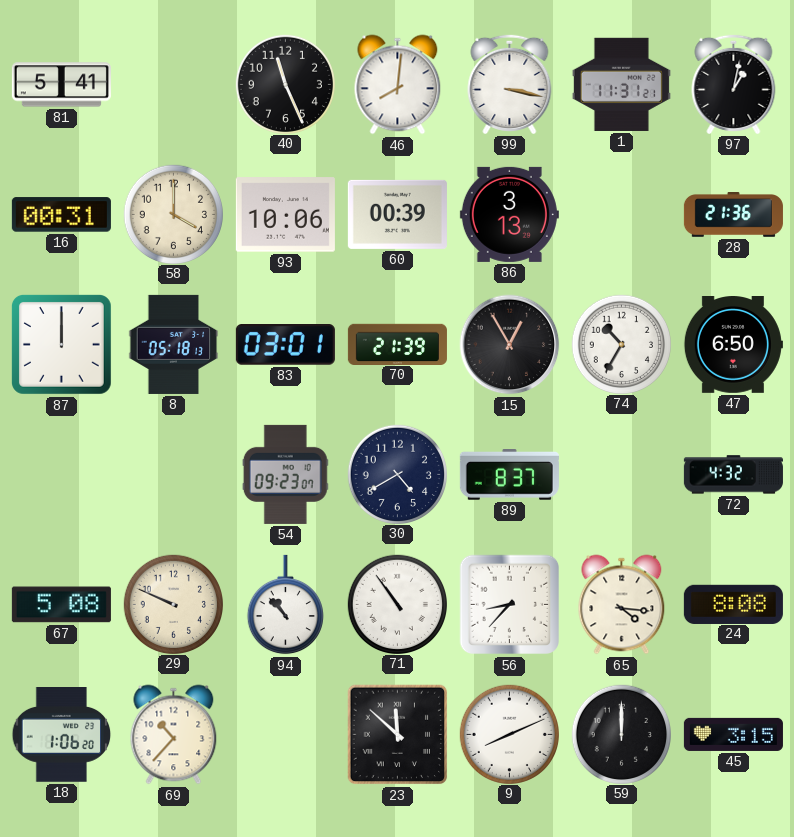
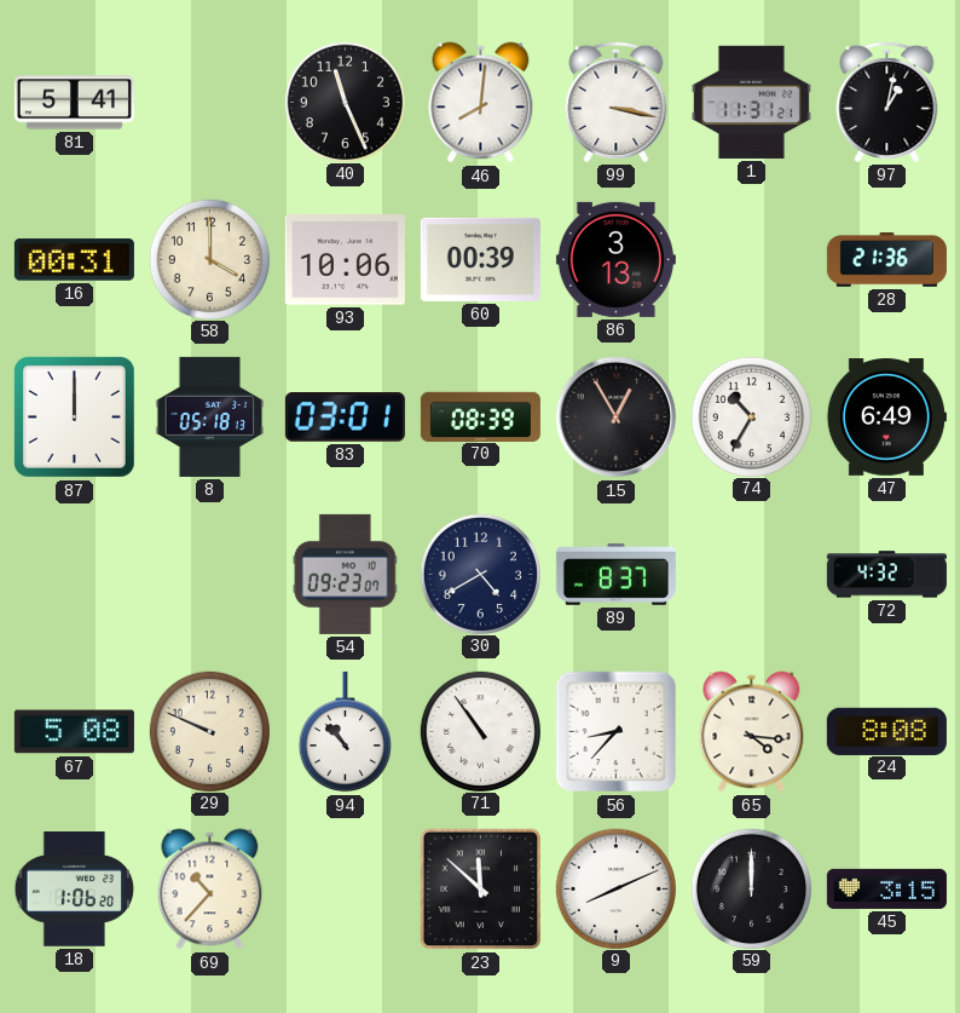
70: 21:39 -> 08:39
47: 6:50 -> 6:49
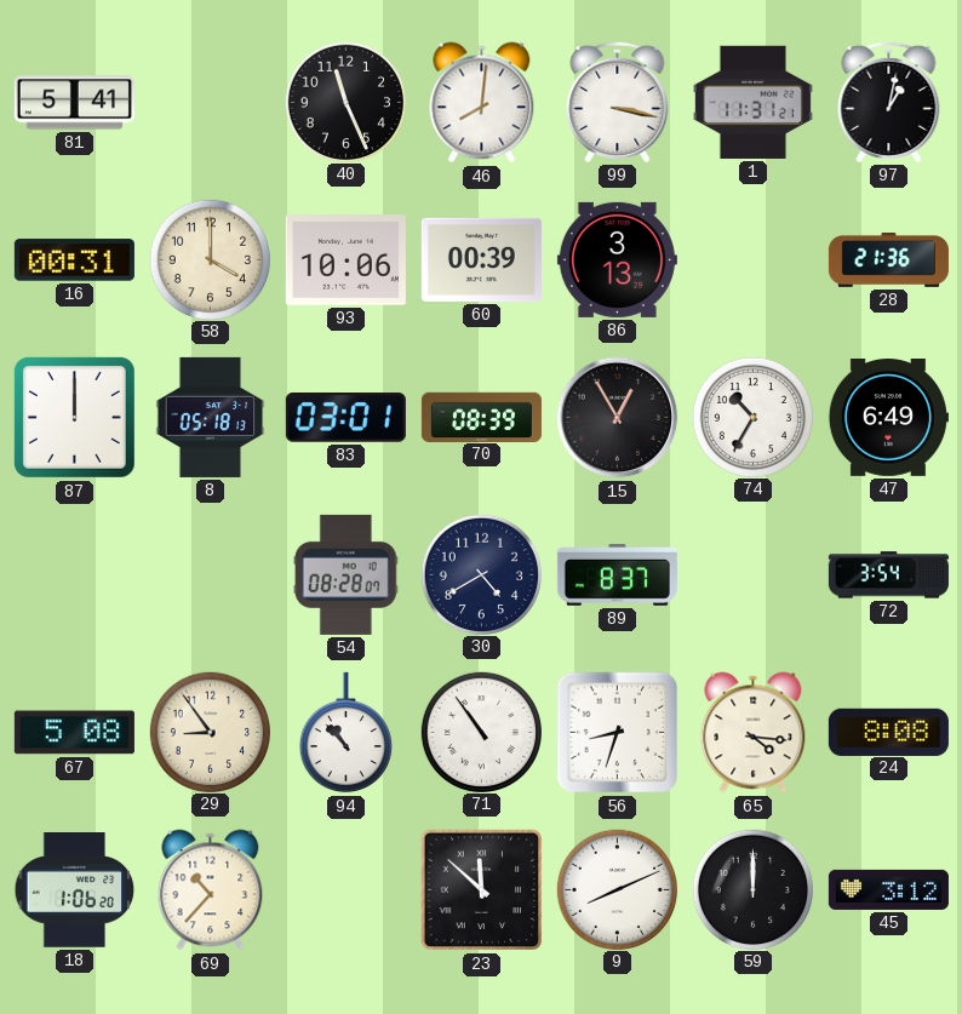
54: 09:23 -> 08:28
72: 4:32 -> 3:54
29: 9:49 -> 8:54
56: 8:37 -> 8:33
45: 3:15 -> 3:12
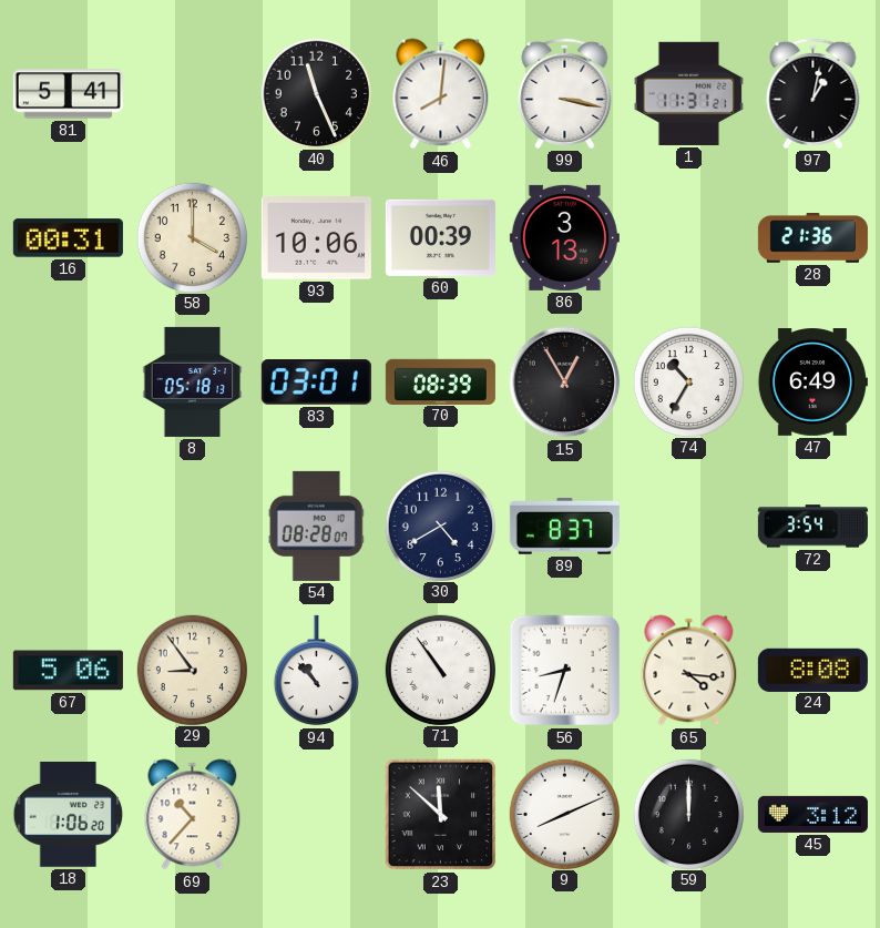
87: 12:00 -> none
67: 5:08 -> 5:06
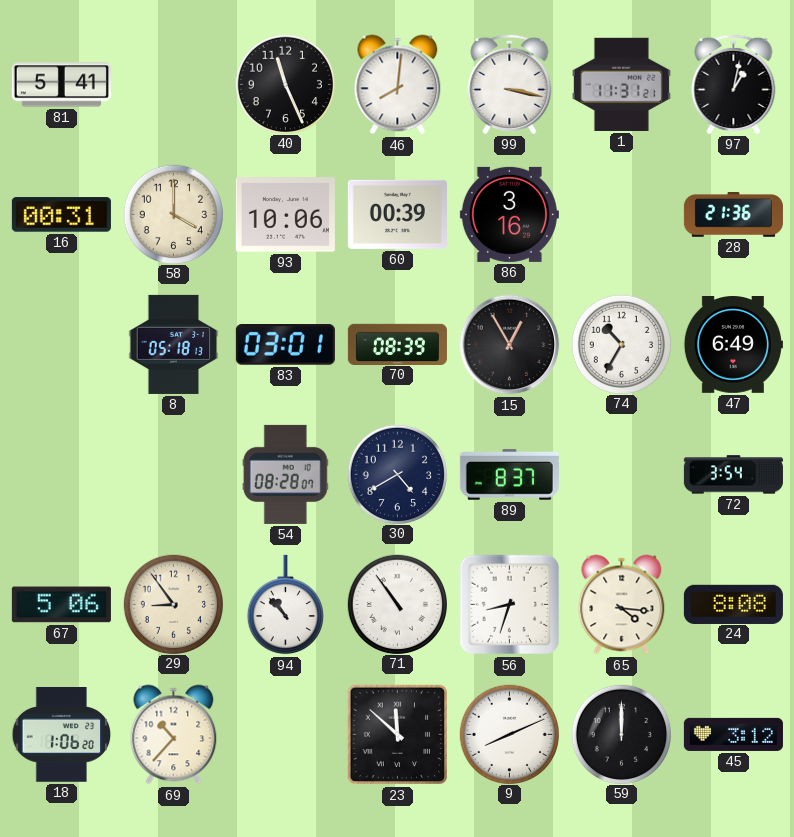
86: 3:13 -> 3:16
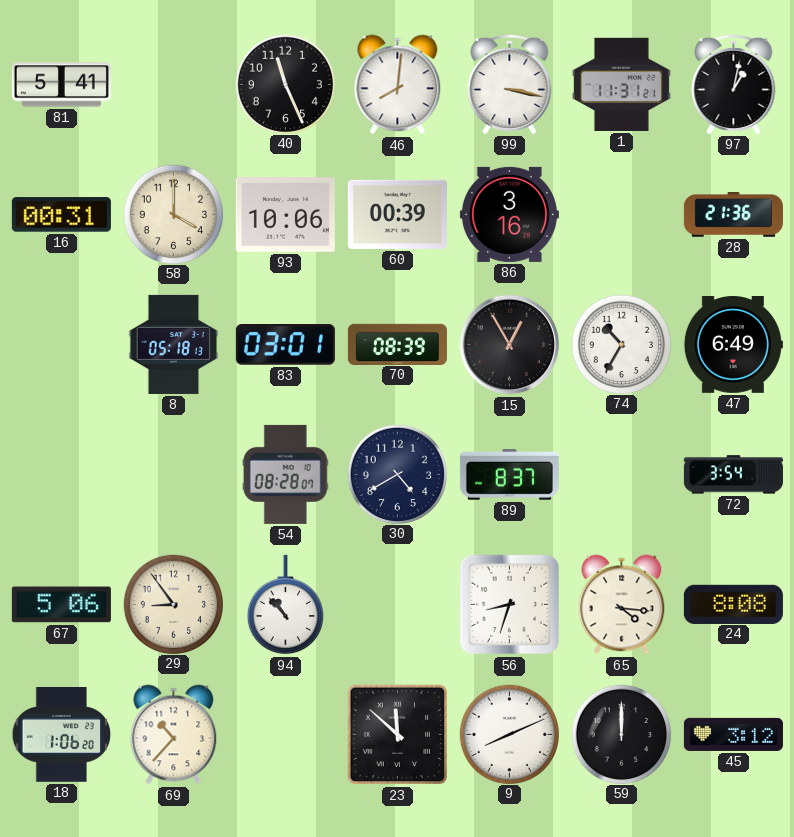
71: 10:54 -> none
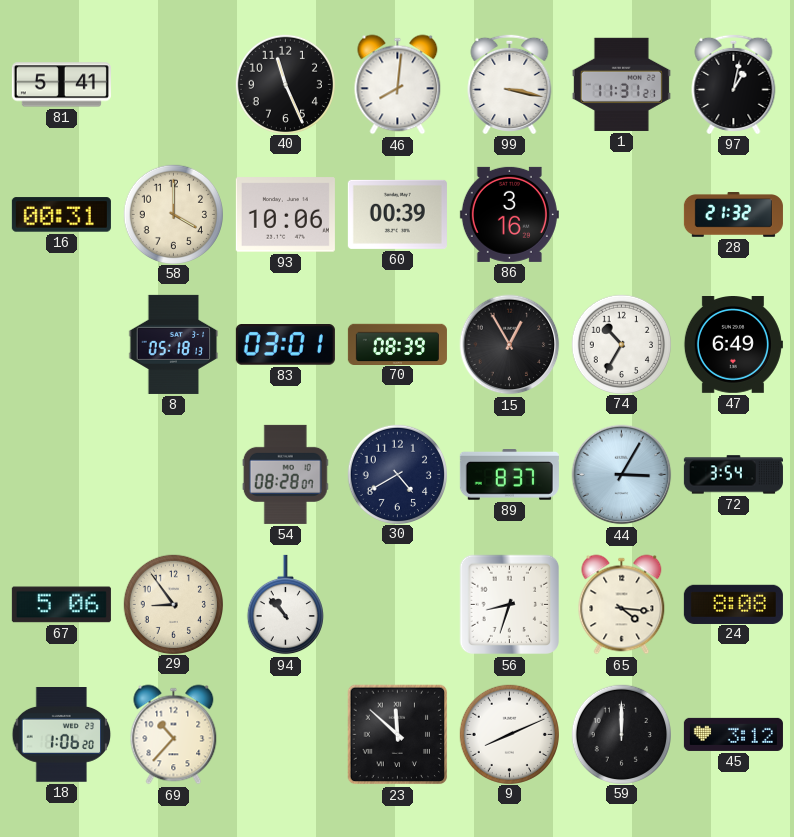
28: 21:36 -> 21:32
44: none -> 3:05
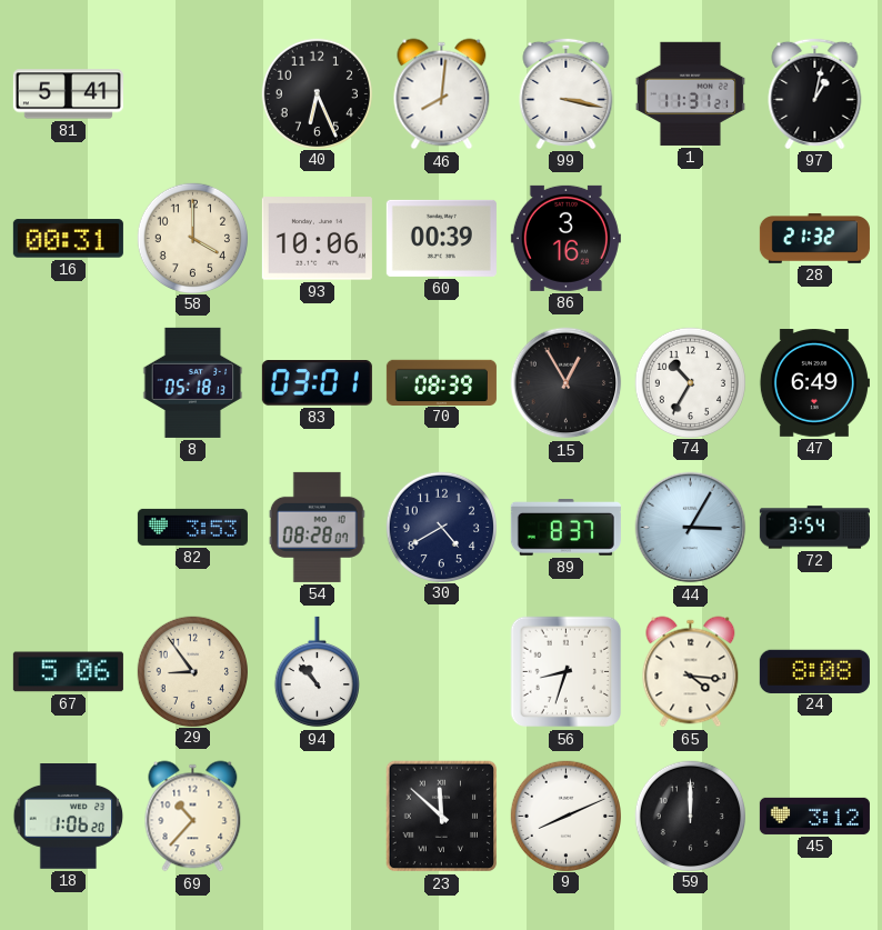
40: 11:26 -> 6:26
82: none -> 3:53
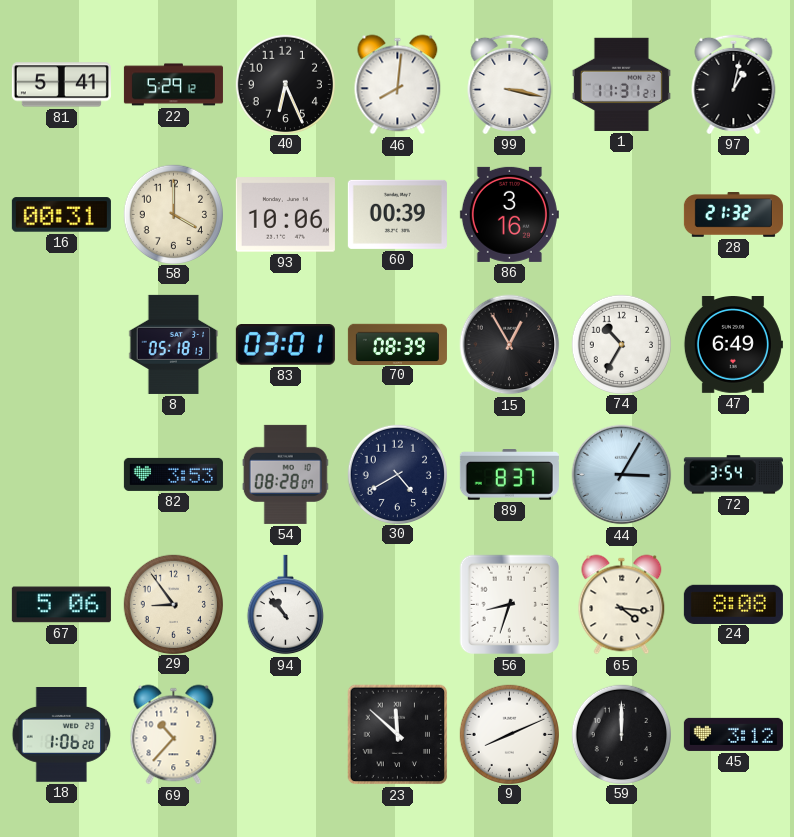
22: none -> 5:29
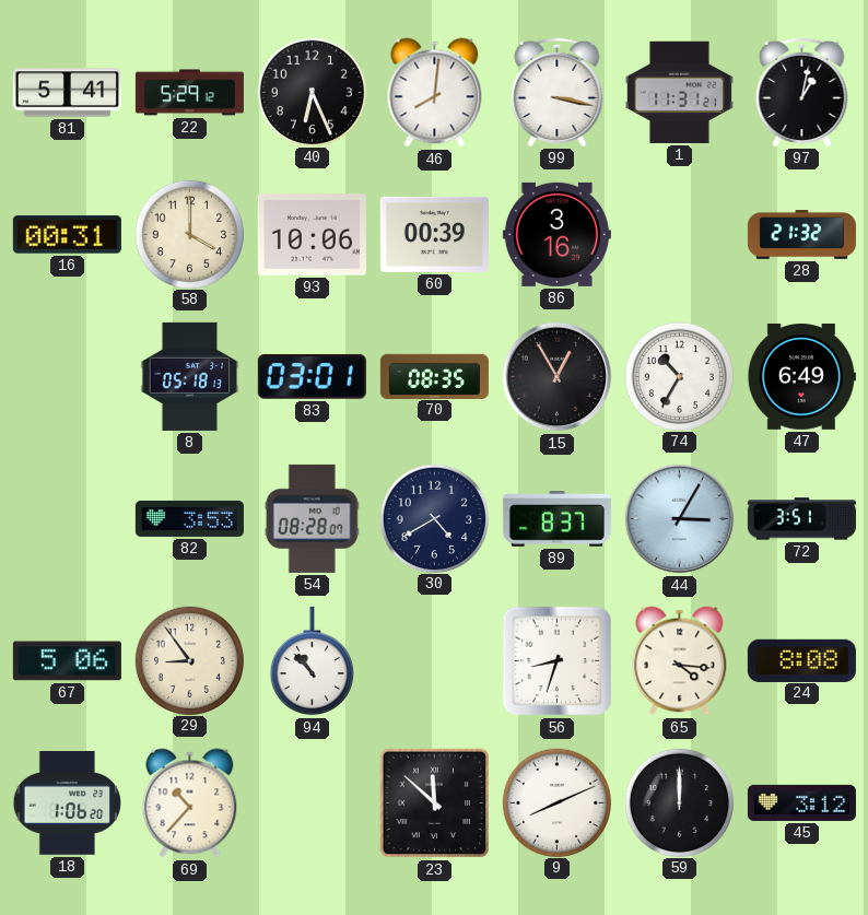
70: 08:39 -> 08:35
72: 3:54 -> 3:51
